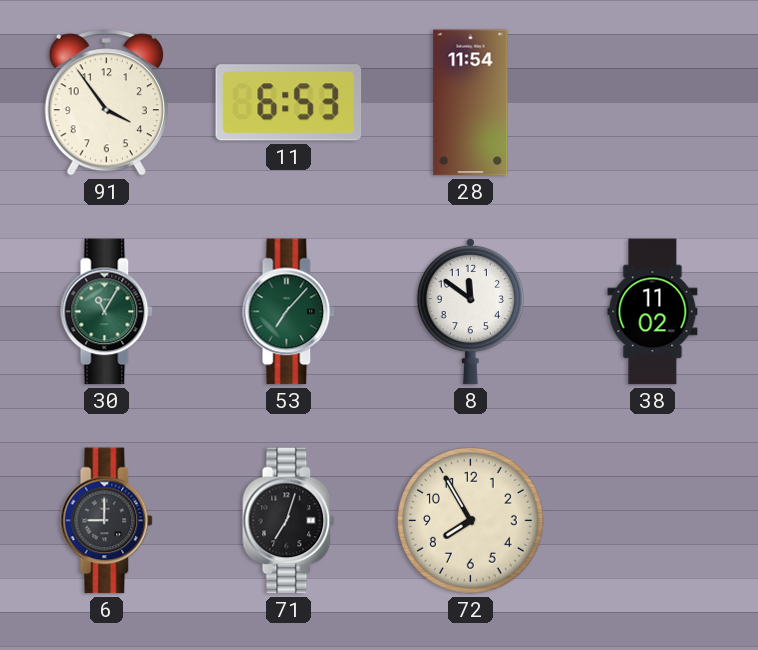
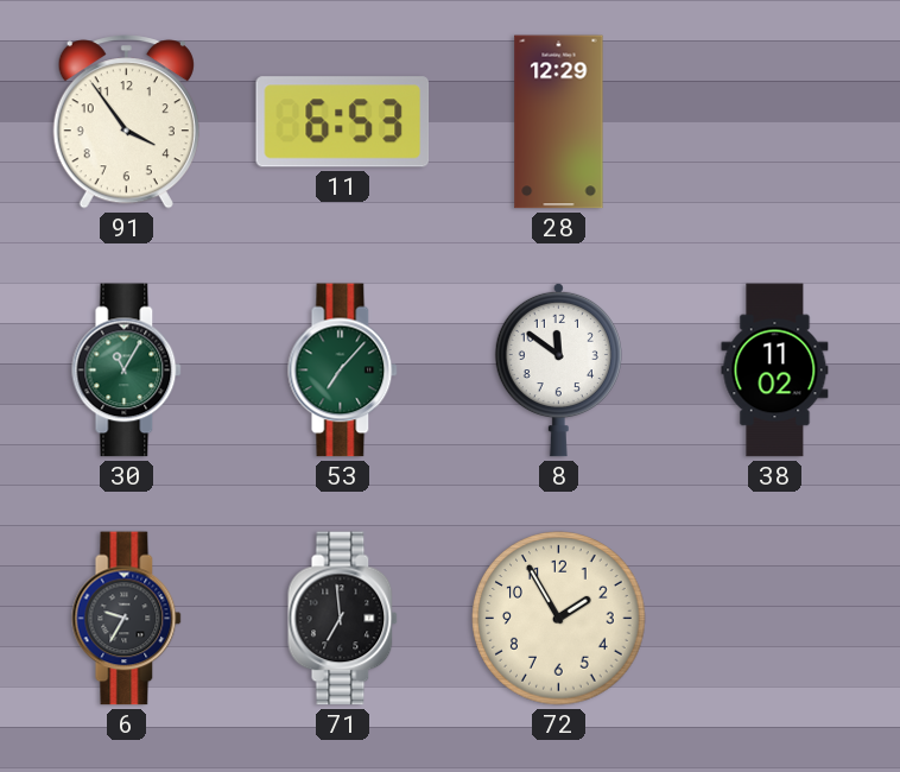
28: 11:54 -> 12:29
6: 9:00 -> 9:35
71: 7:03 -> 6:59
72: 7:55 -> 1:55
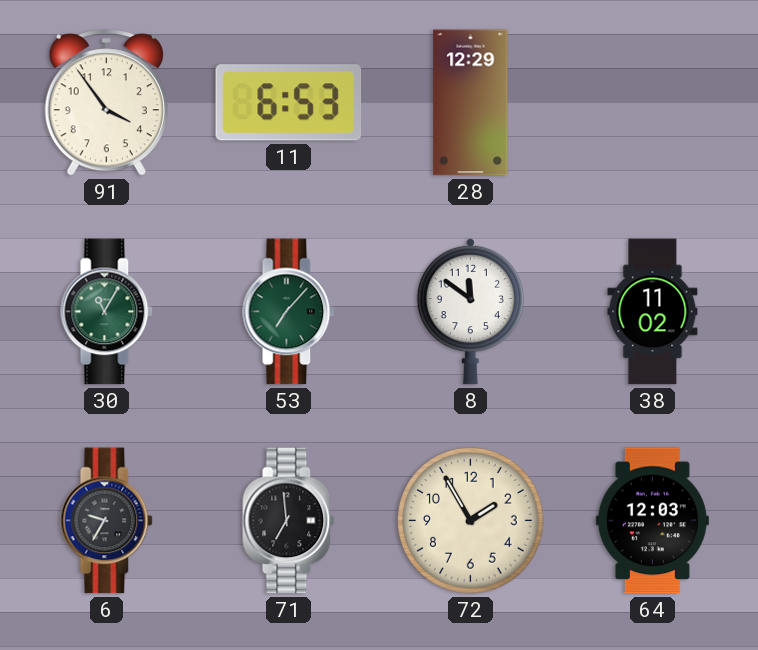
64: none -> 12:03
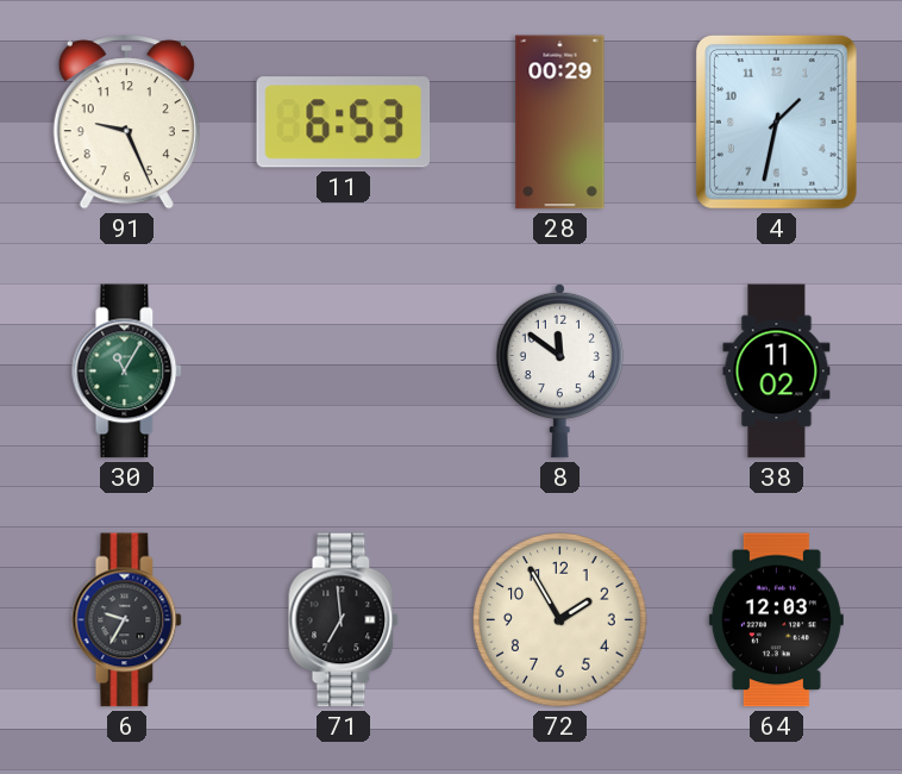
91: 3:54 -> 9:26
28: 12:29 -> 00:29
4: none -> 1:32
53: 7:07 -> none
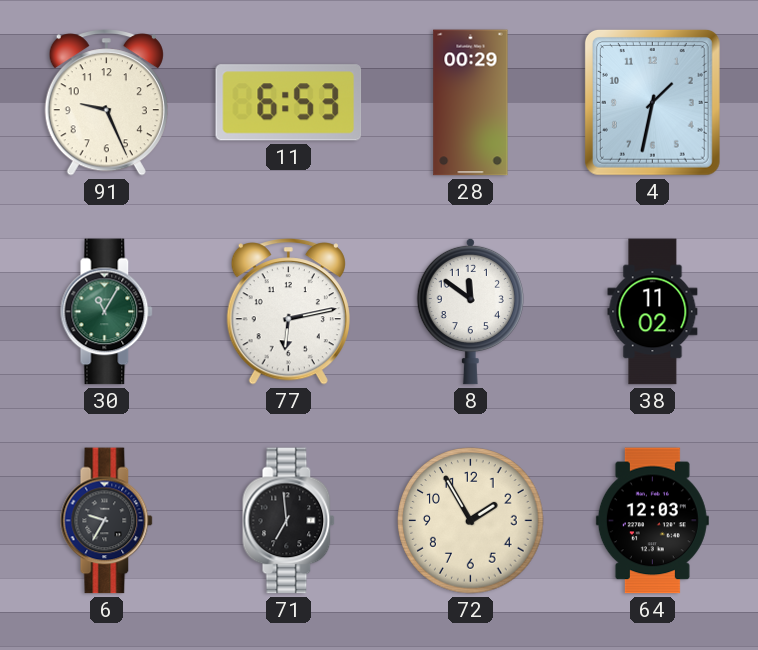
77: none -> 6:13
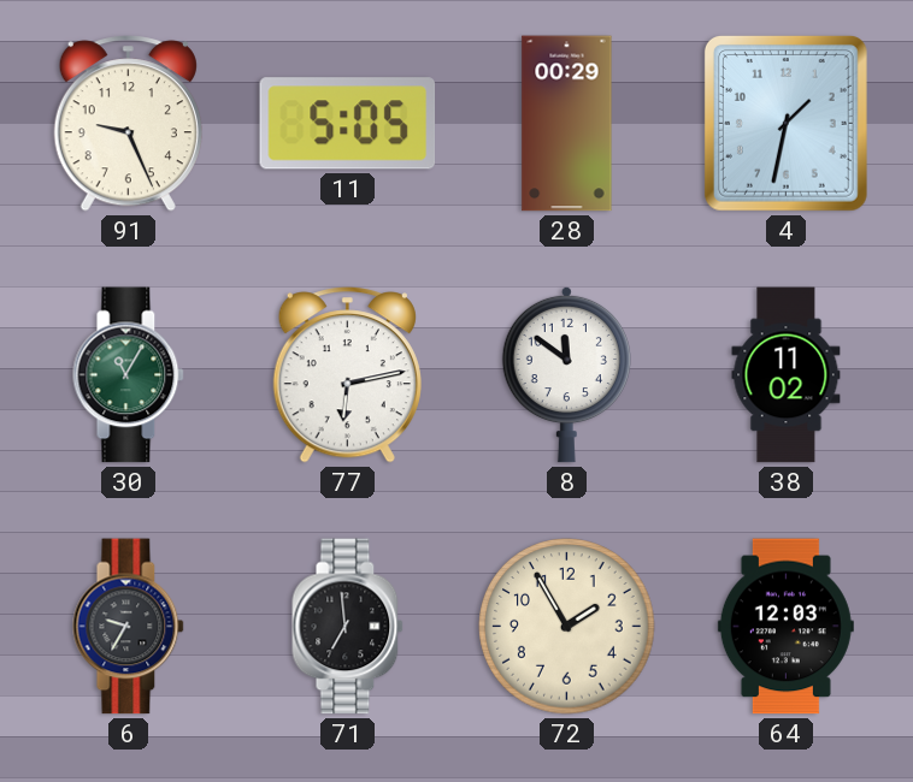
11: 6:53 -> 5:05
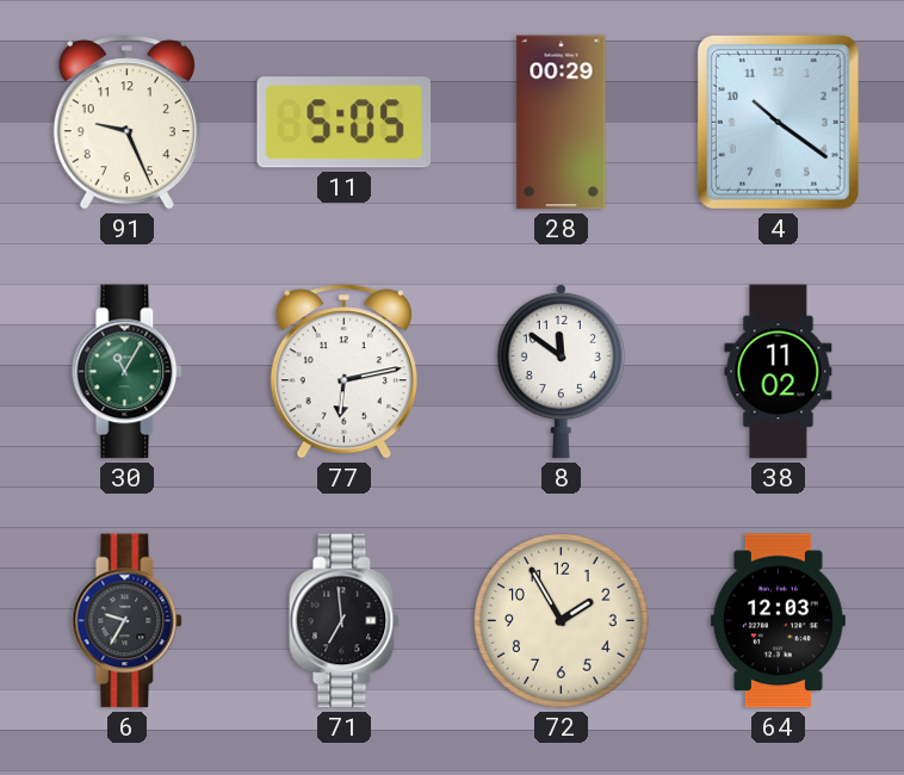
4: 1:32 -> 10:21
